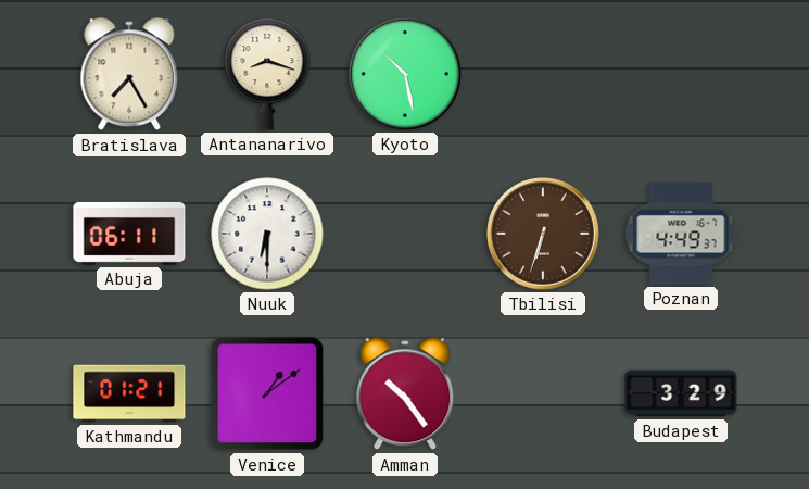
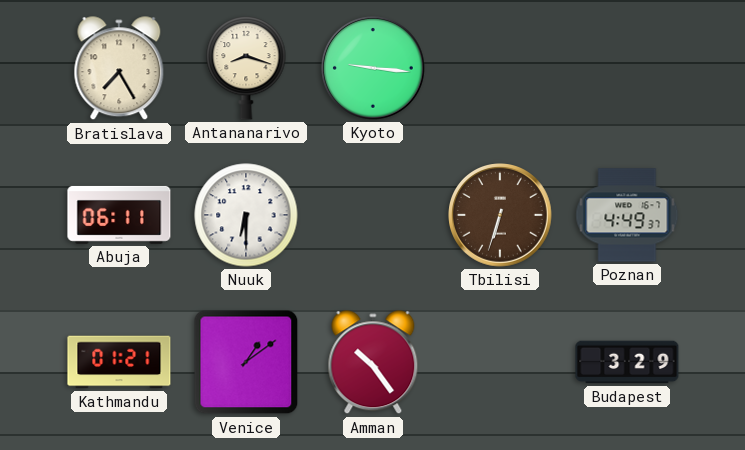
Kyoto: 10:28 -> 9:16
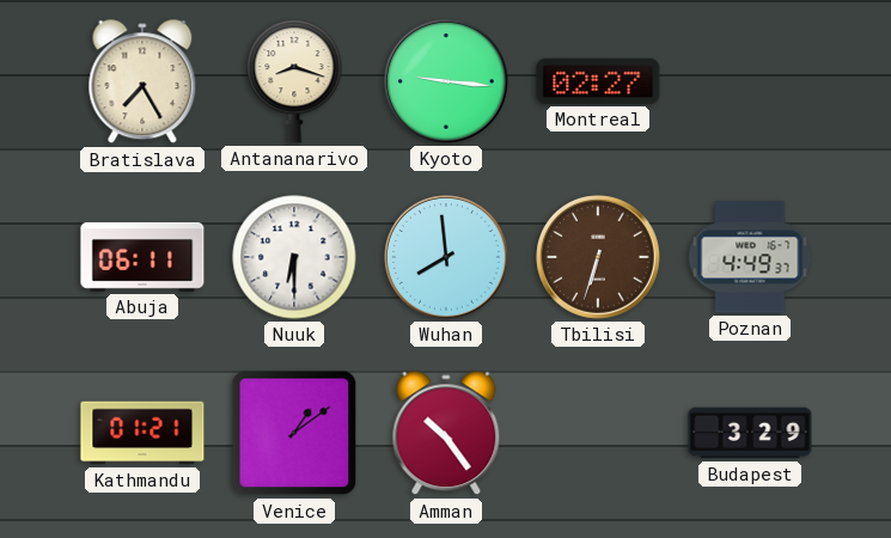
Montreal: none -> 02:27
Wuhan: none -> 7:59
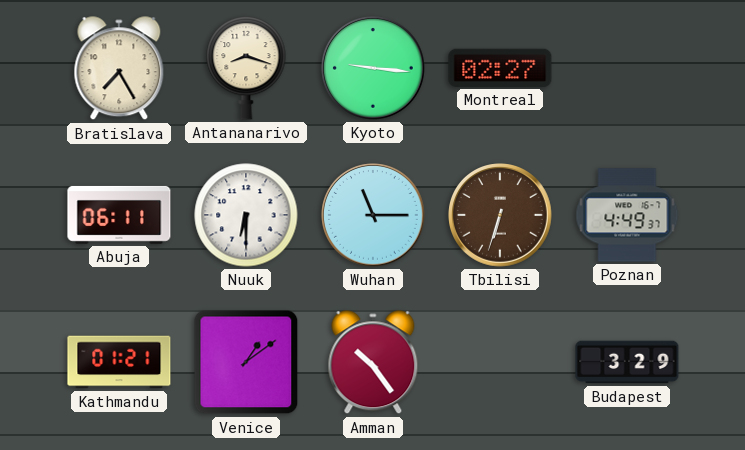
Wuhan: 7:59 -> 11:15
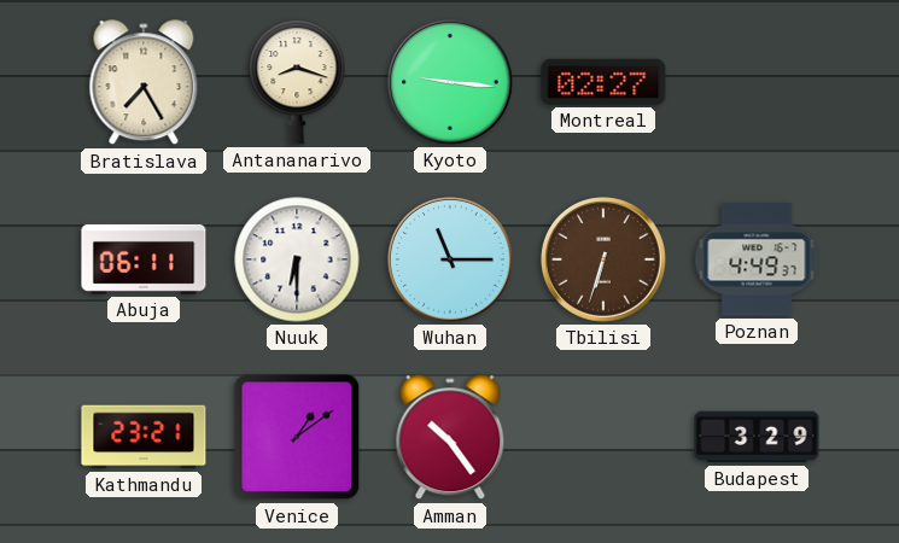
Kathmandu: 01:21 -> 23:21
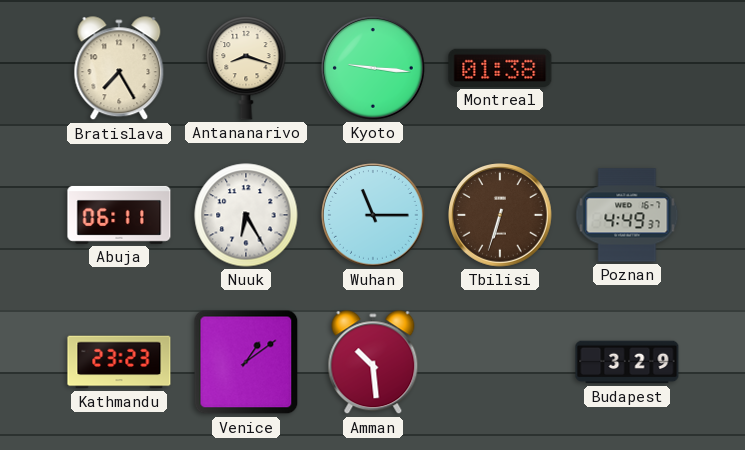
Montreal: 02:27 -> 01:38
Nuuk: 6:30 -> 6:25
Kathmandu: 23:21 -> 23:23
Amman: 10:24 -> 10:29
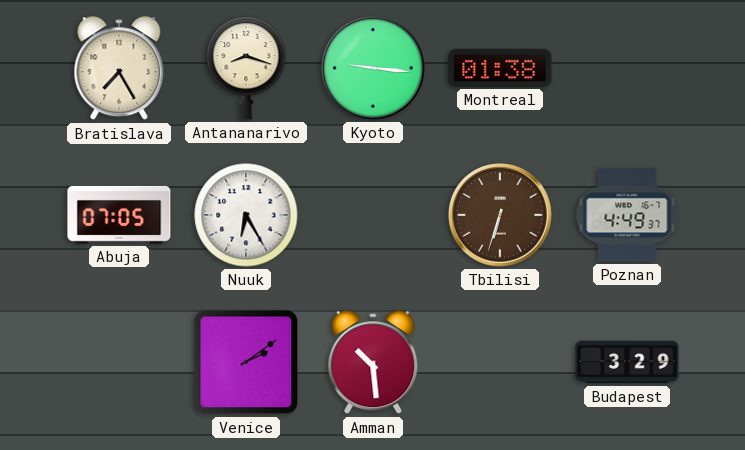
Abuja: 06:11 -> 07:05
Wuhan: 11:15 -> none
Kathmandu: 23:23 -> none
Venice: 1:09 -> 2:09
